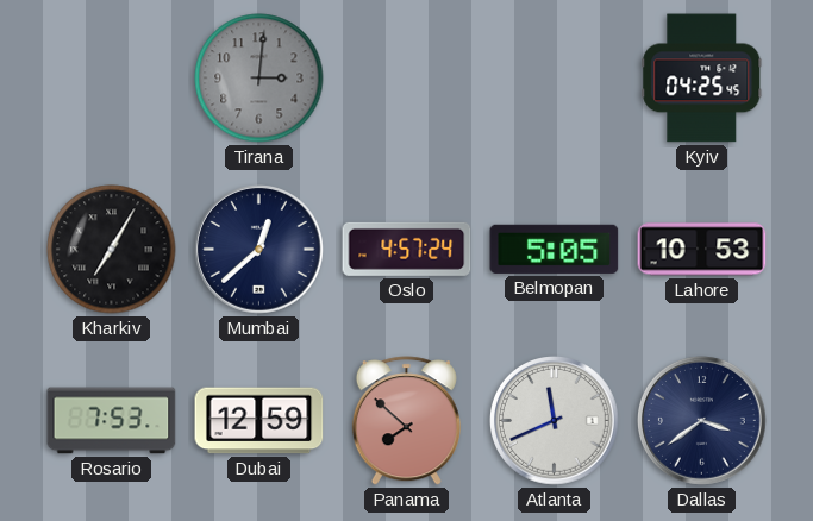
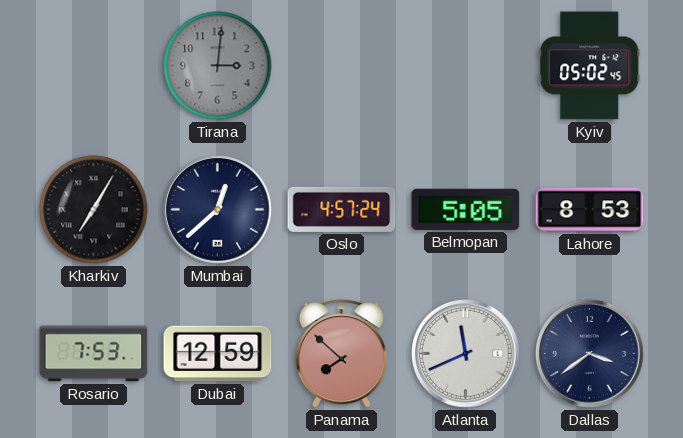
Kyiv: 04:25 -> 05:02
Lahore: 10:53 -> 8:53
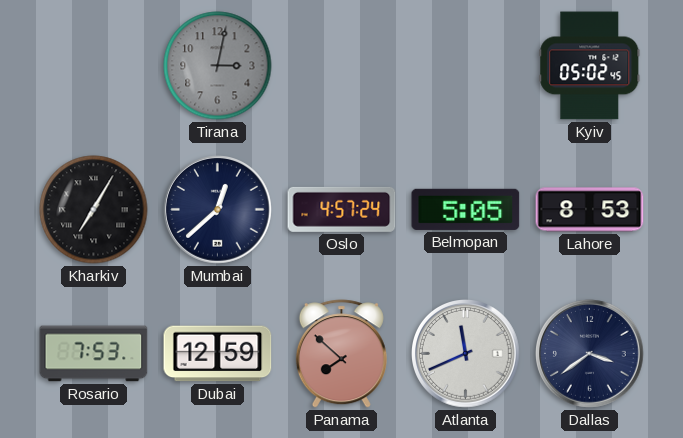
Tirana: 3:01 -> 3:02
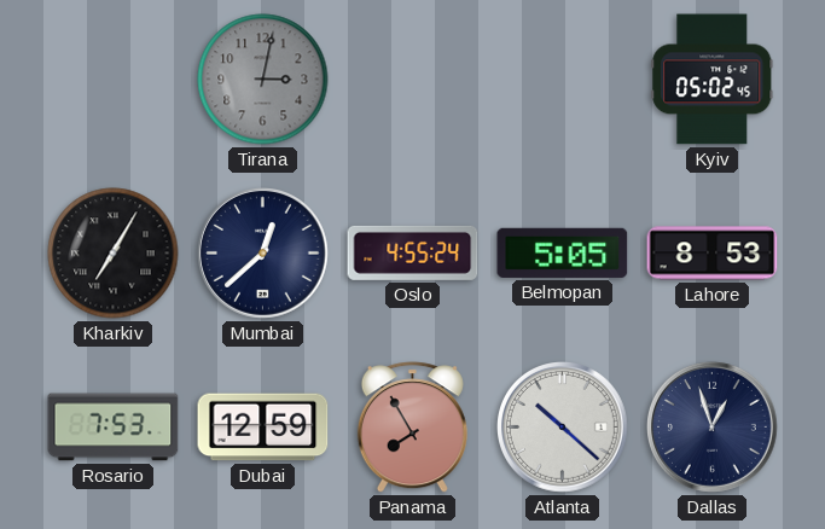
Oslo: 4:57 -> 4:55
Panama: 7:52 -> 7:55
Atlanta: 11:41 -> 10:22
Dallas: 3:39 -> 12:57
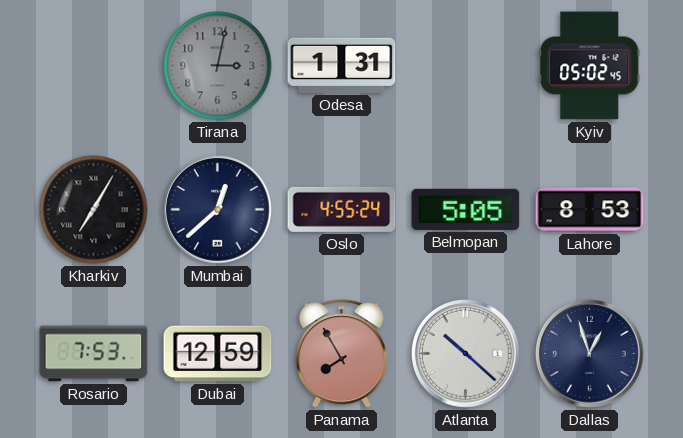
Odesa: none -> 1:31
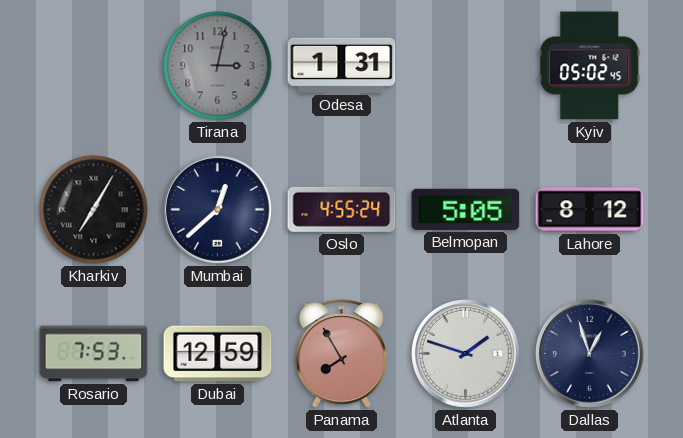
Lahore: 8:53 -> 8:12
Atlanta: 10:22 -> 1:48
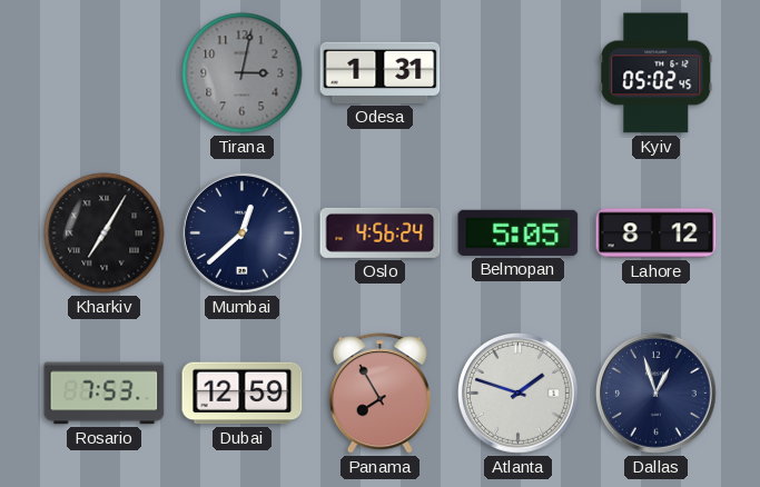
Oslo: 4:55 -> 4:56
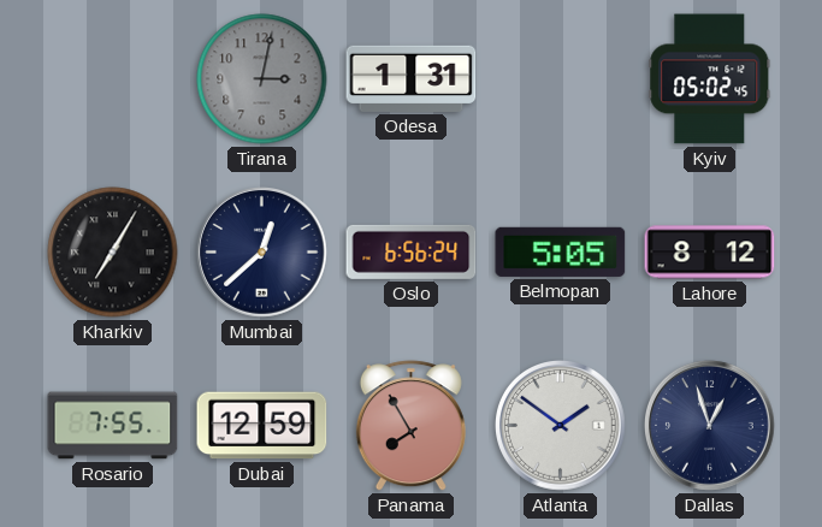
Oslo: 4:56 -> 6:56
Rosario: 7:53 -> 7:55
Atlanta: 1:48 -> 1:51
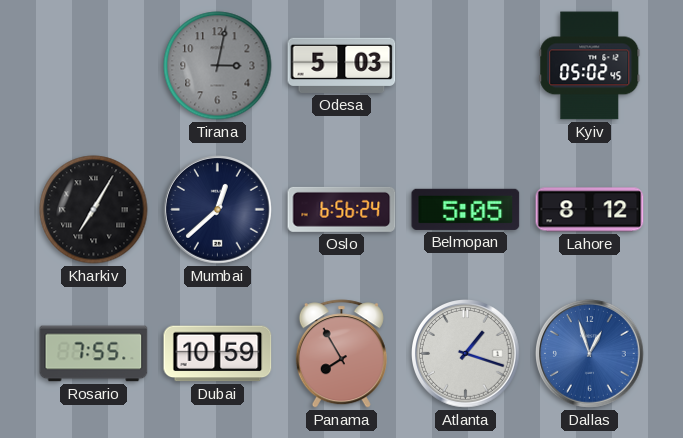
Odesa: 1:31 -> 5:03
Dubai: 12:59 -> 10:59
Atlanta: 1:51 -> 1:18
Dallas dial: navy -> blue
